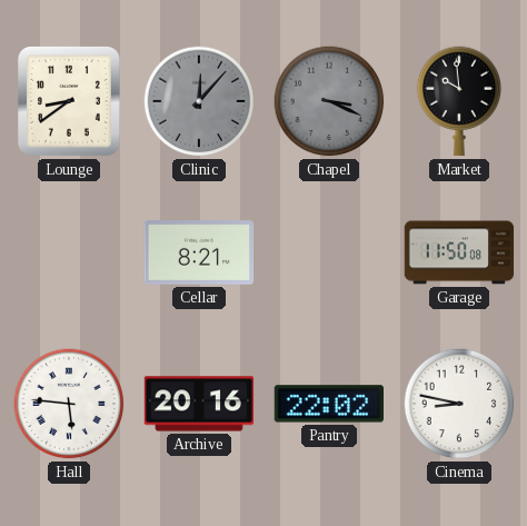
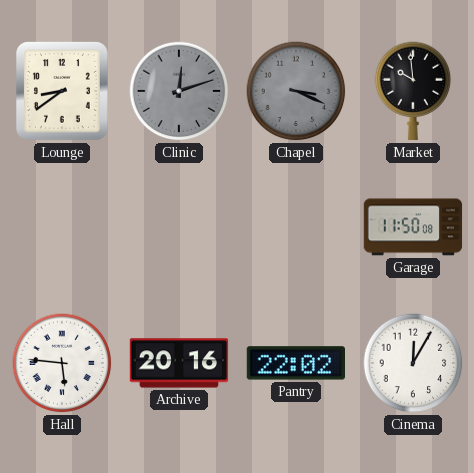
Clinic: 12:07 -> 12:12
Cellar: 8:21 -> none
Cinema: 8:47 -> 12:05
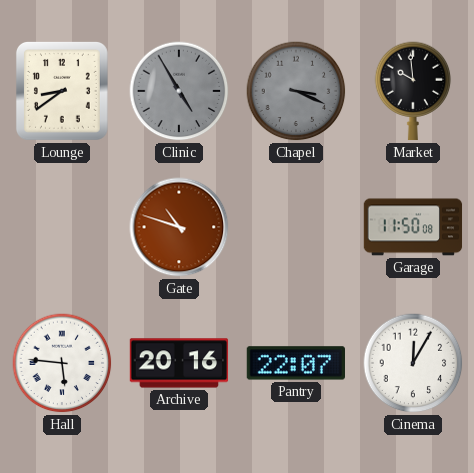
Clinic: 12:12 -> 4:55
Gate: none -> 10:48
Pantry: 22:02 -> 22:07
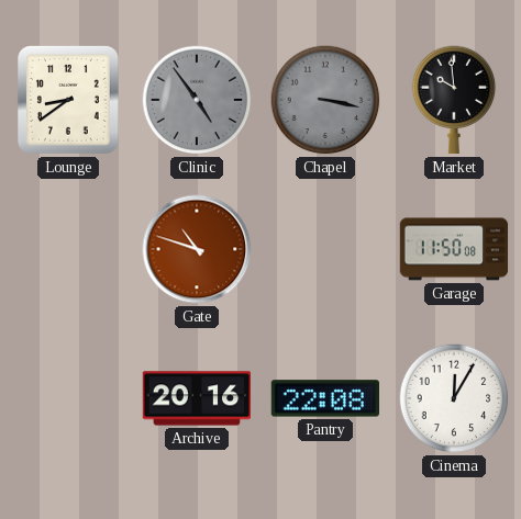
Clinic: 4:55 -> 4:54
Chapel: 3:19 -> 3:17
Hall: 5:46 -> none
Pantry: 22:07 -> 22:08
